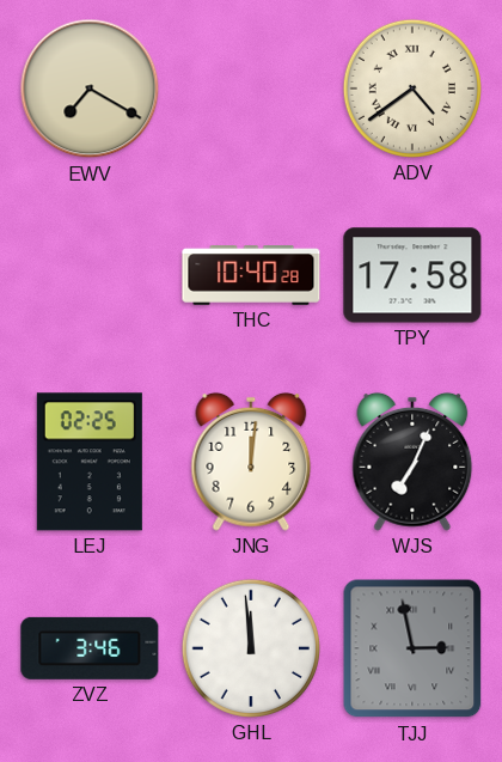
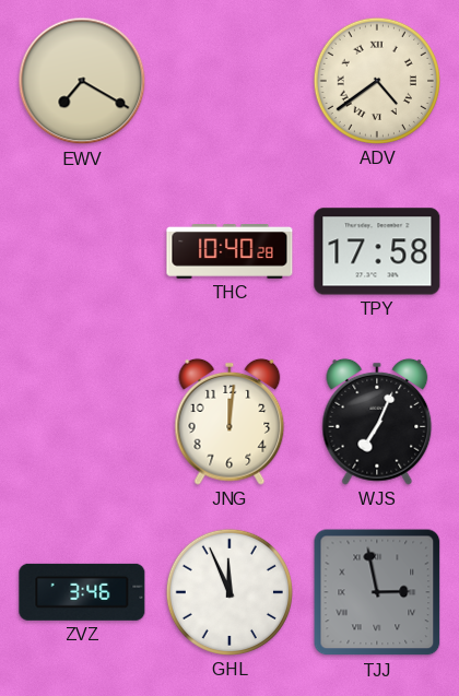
LEJ: 02:25 -> none
GHL: 11:59 -> 11:56
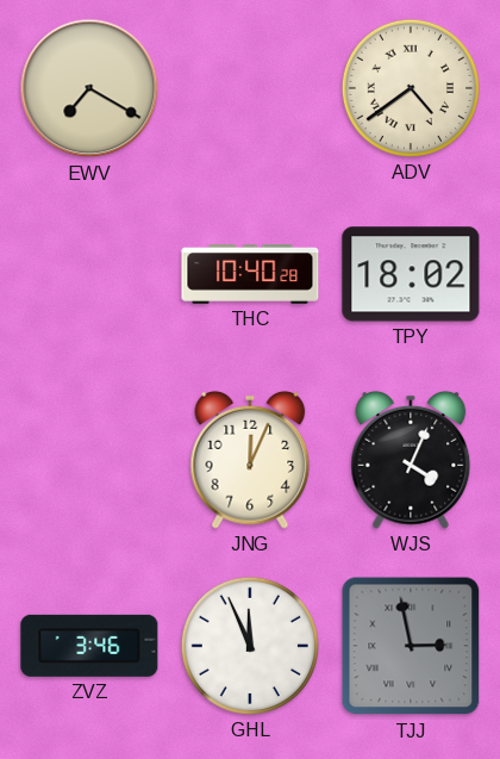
TPY: 17:58 -> 18:02
JNG: 12:01 -> 12:04
WJS: 7:04 -> 4:04
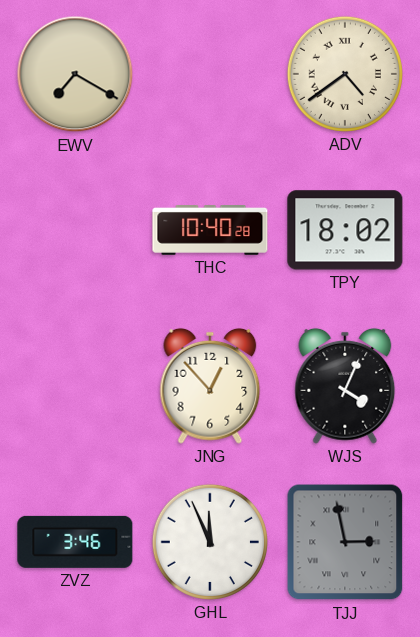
JNG: 12:04 -> 12:53
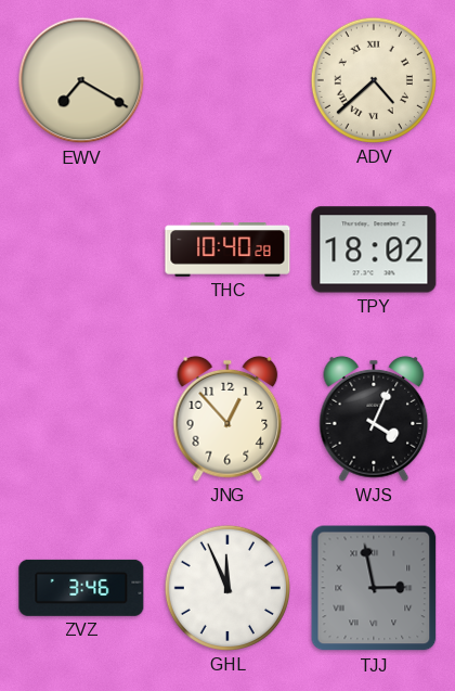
ADV: 4:39 -> 4:38
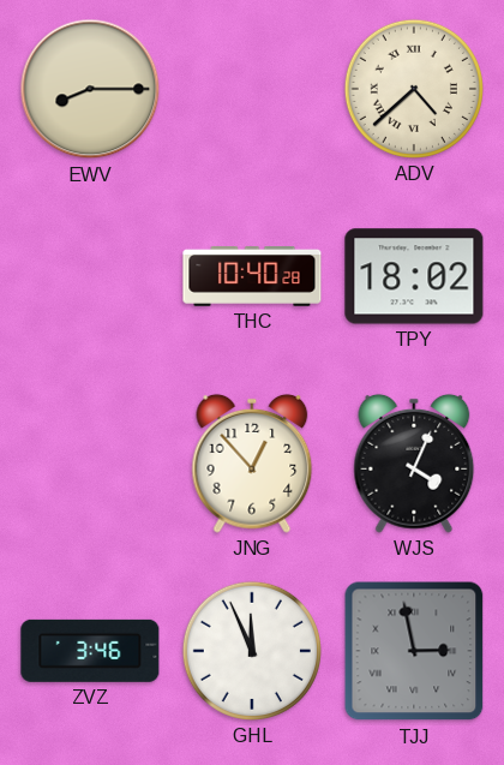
EWV: 7:20 -> 8:15
